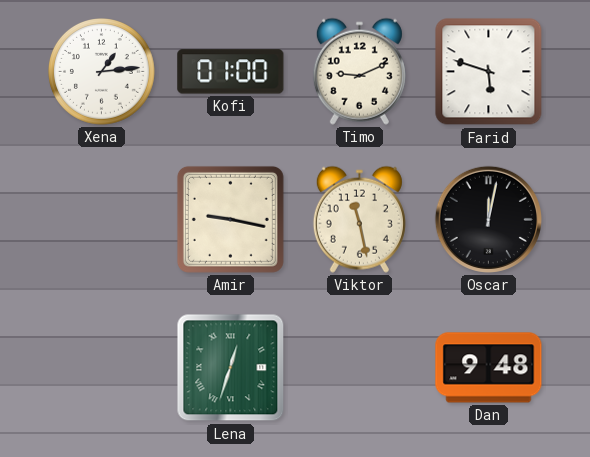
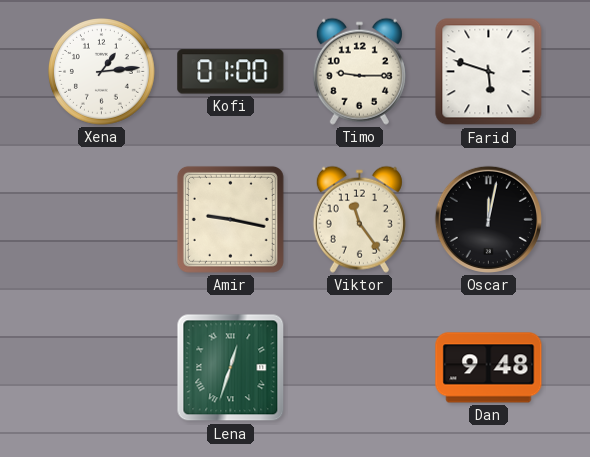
Timo: 9:11 -> 9:15
Viktor: 11:28 -> 11:24
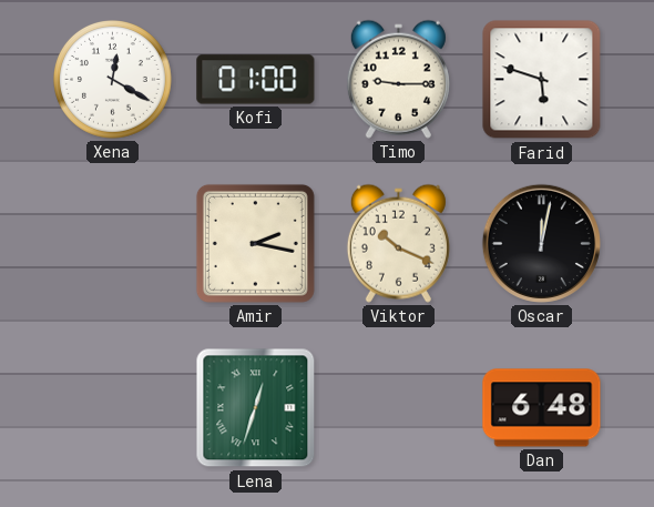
Xena: 1:14 -> 12:20
Amir: 9:17 -> 2:17
Viktor: 11:24 -> 10:19
Dan: 9:48 -> 6:48
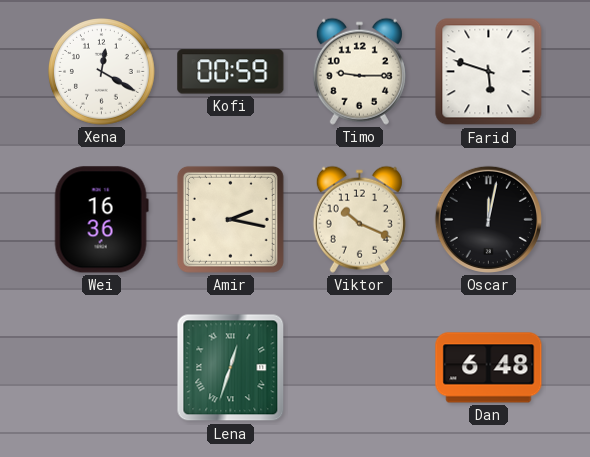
Kofi: 01:00 -> 00:59
Wei: none -> 16:36
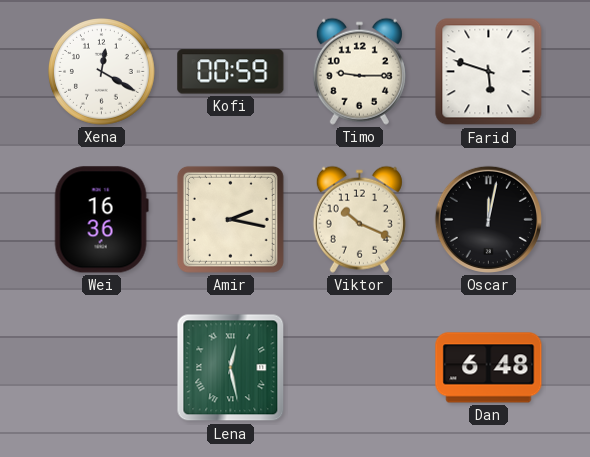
Lena: 12:33 -> 12:28
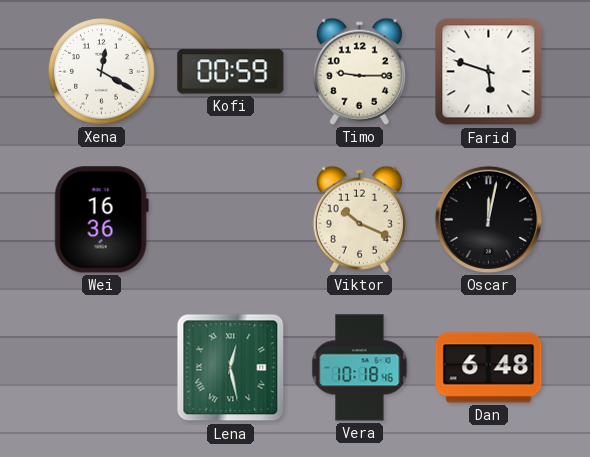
Amir: 2:17 -> none
Vera: none -> 10:18
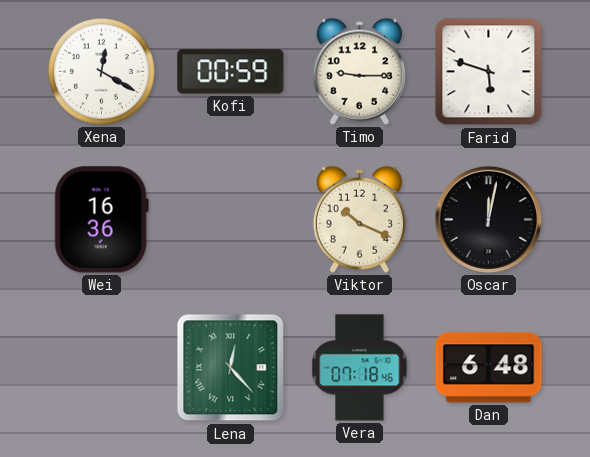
Lena: 12:28 -> 12:23
Vera: 10:18 -> 07:18
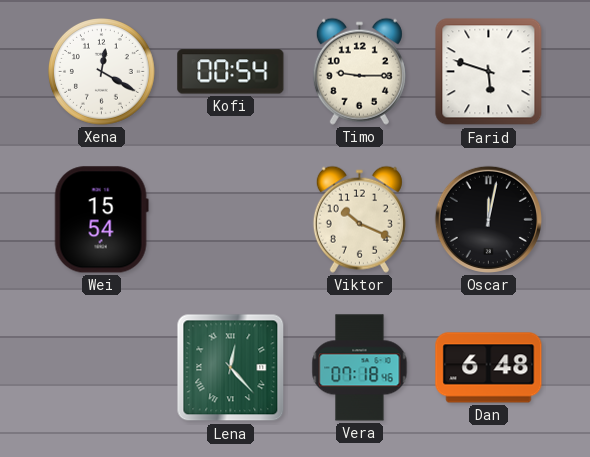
Kofi: 00:59 -> 00:54
Wei: 16:36 -> 15:54
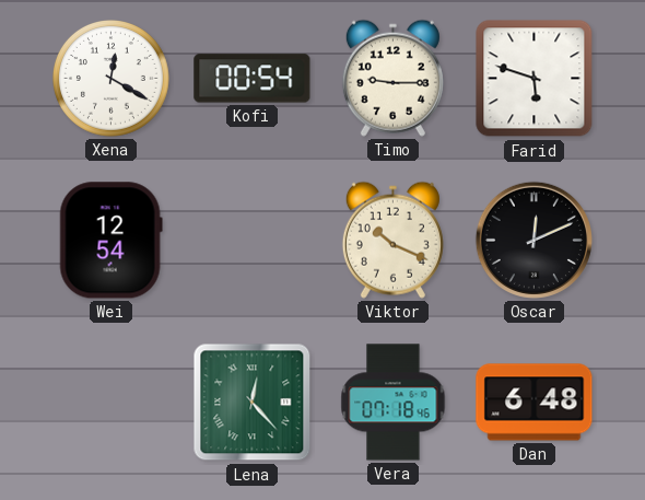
Wei: 15:54 -> 12:54
Oscar: 12:02 -> 12:11
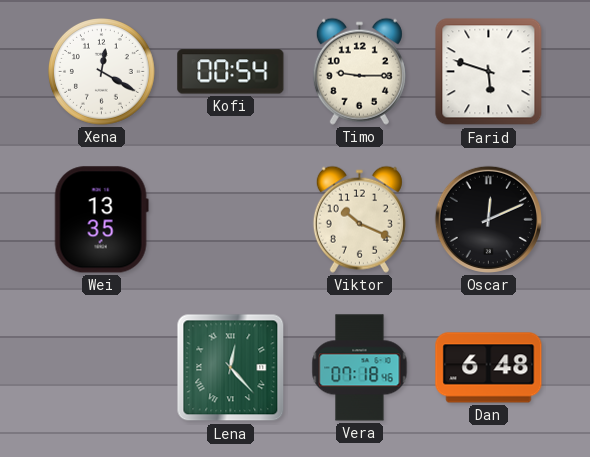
Wei: 12:54 -> 13:35
